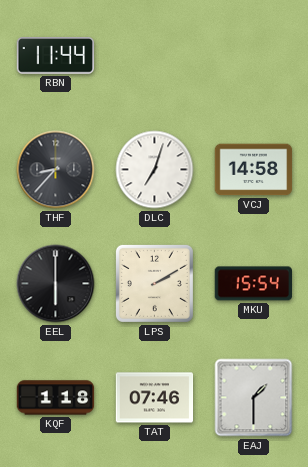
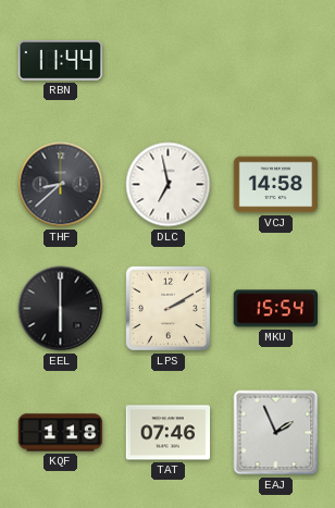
THF: 8:37 -> 8:38
DLC: 7:03 -> 6:58
EAJ: 1:30 -> 1:56
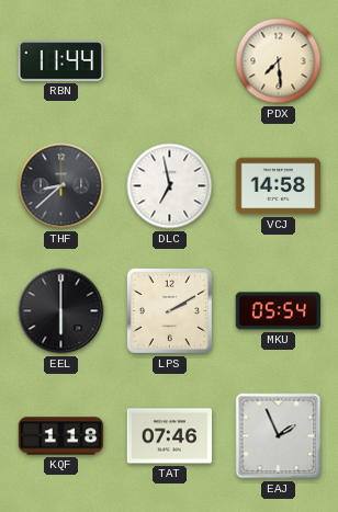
PDX: none -> 7:29
MKU: 15:54 -> 05:54
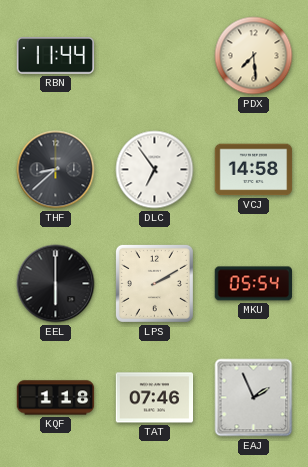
DLC: 6:58 -> 6:54
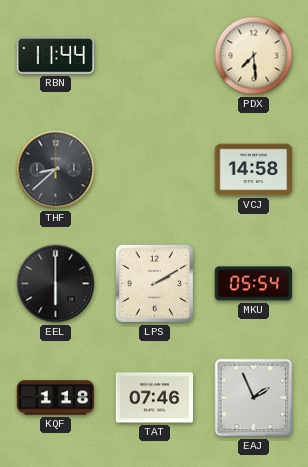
DLC: 6:54 -> none
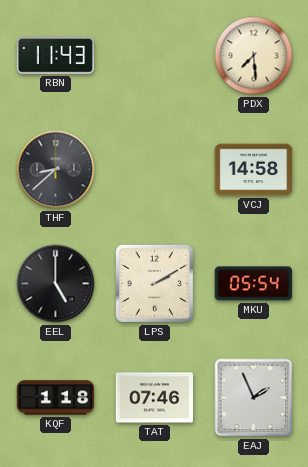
RBN: 11:44 -> 11:43
EEL: 6:00 -> 5:00
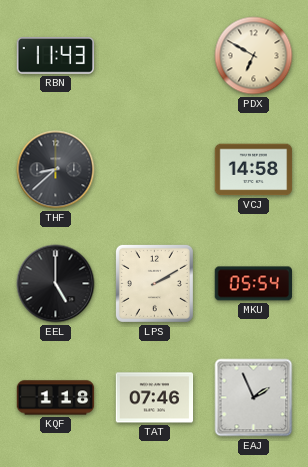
PDX: 7:29 -> 6:50
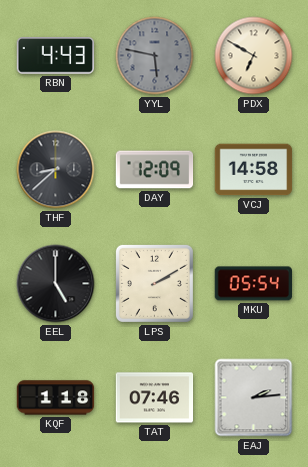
RBN: 11:43 -> 4:43
YYL: none -> 5:47
DAY: none -> 12:09
EAJ: 1:56 -> 2:14
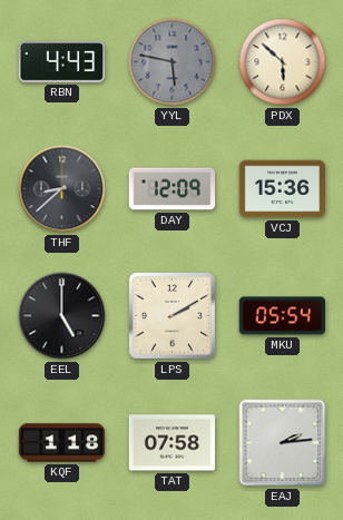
PDX: 6:50 -> 5:52
VCJ: 14:58 -> 15:36
TAT: 07:46 -> 07:58
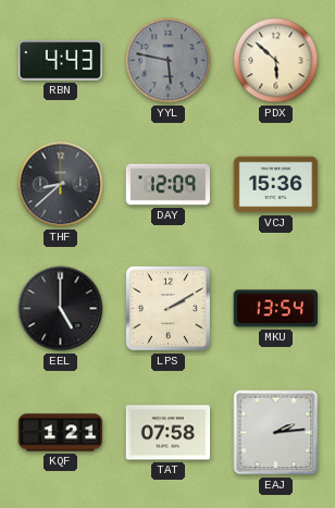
MKU: 05:54 -> 13:54
KQF: 1:18 -> 1:21
